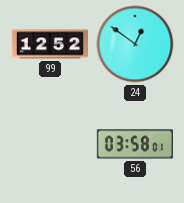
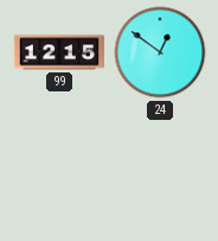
99: 12:52 -> 12:15
56: 03:58 -> none
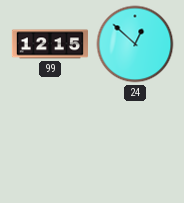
24: 12:51 -> 12:52
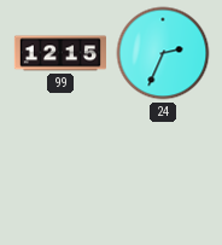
24: 12:52 -> 2:34
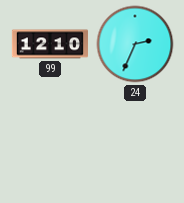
99: 12:15 -> 12:10
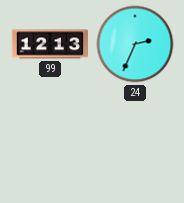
99: 12:10 -> 12:13
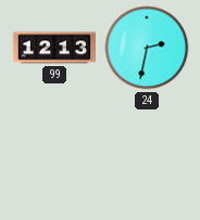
24: 2:34 -> 2:32
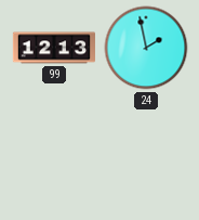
24: 2:32 -> 1:58
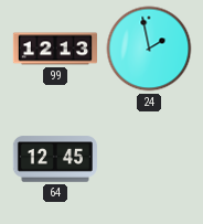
64: none -> 12:45
